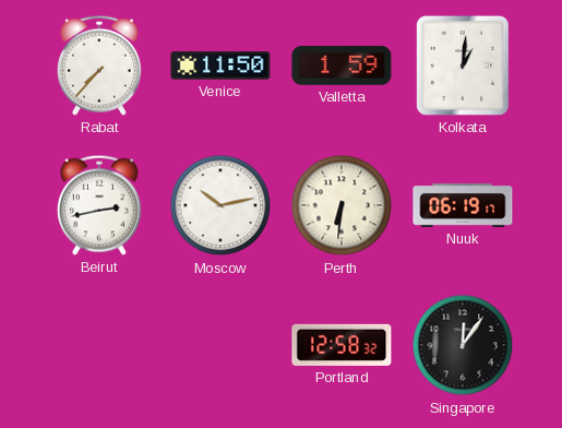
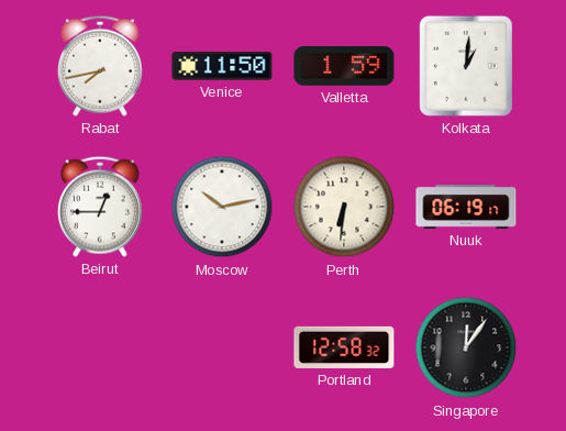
Rabat: 7:37 -> 7:43
Beirut: 2:43 -> 12:45
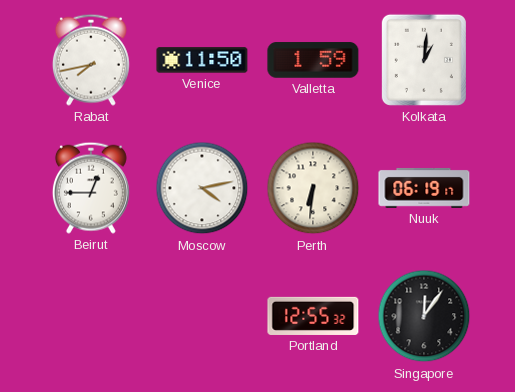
Moscow: 10:13 -> 4:13
Portland: 12:58 -> 12:55
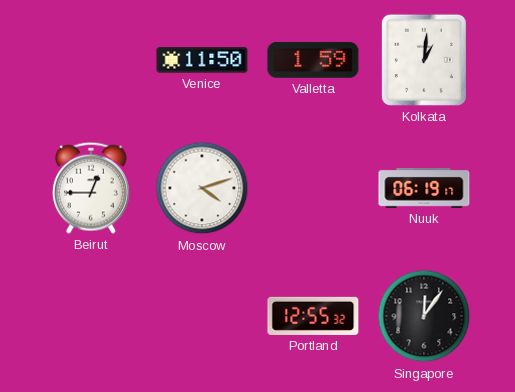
Rabat: 7:43 -> none
Moscow: 4:13 -> 4:12
Perth: 6:31 -> none
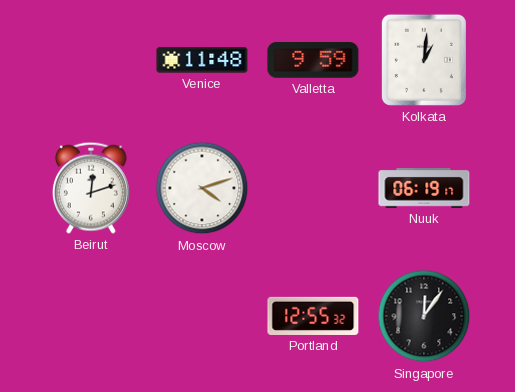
Venice: 11:50 -> 11:48
Valletta: 1:59 -> 9:59
Beirut: 12:45 -> 12:12
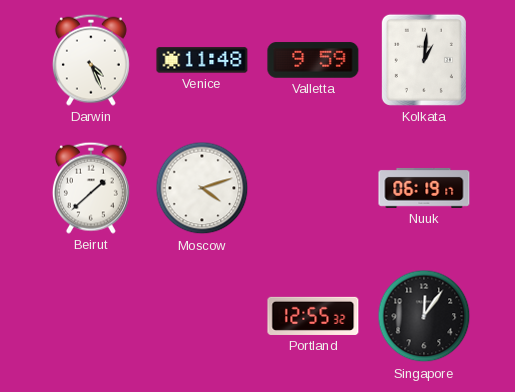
Darwin: none -> 4:26
Beirut: 12:12 -> 1:38
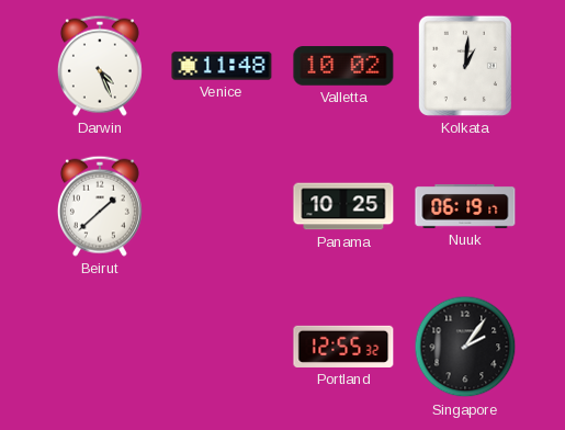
Valletta: 9:59 -> 10:02
Moscow: 4:12 -> none
Panama: none -> 10:25
Singapore: 12:06 -> 2:06
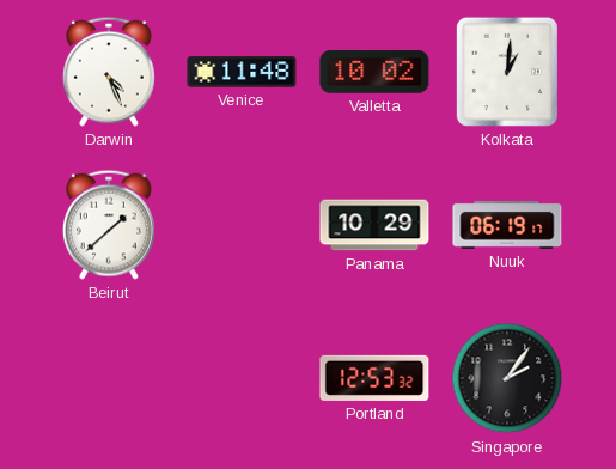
Panama: 10:25 -> 10:29
Portland: 12:55 -> 12:53
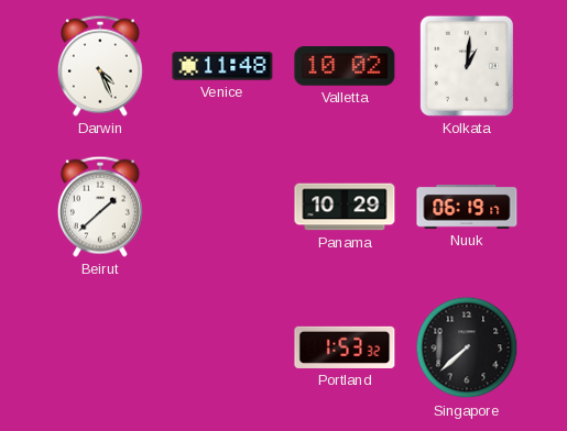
Portland: 12:53 -> 1:53
Singapore: 2:06 -> 7:38
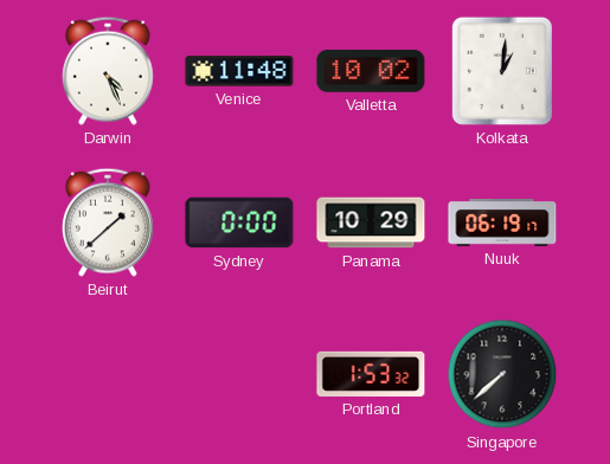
Sydney: none -> 0:00
